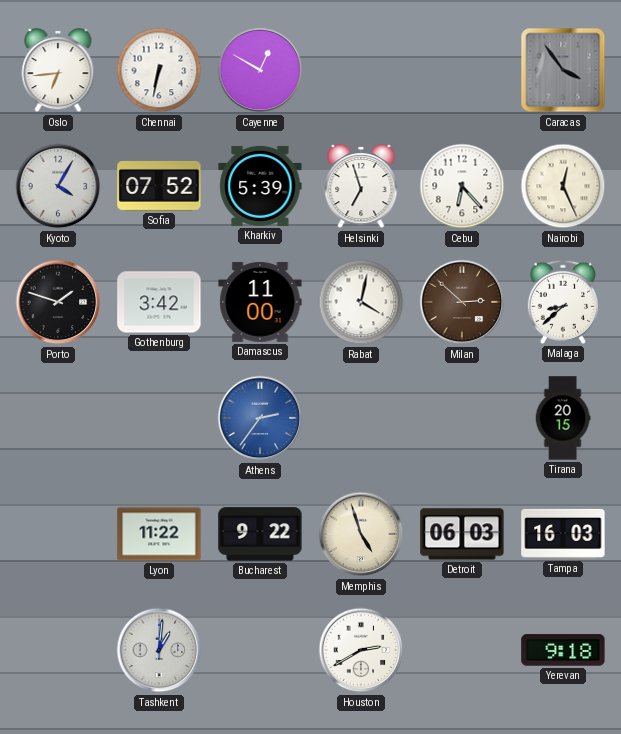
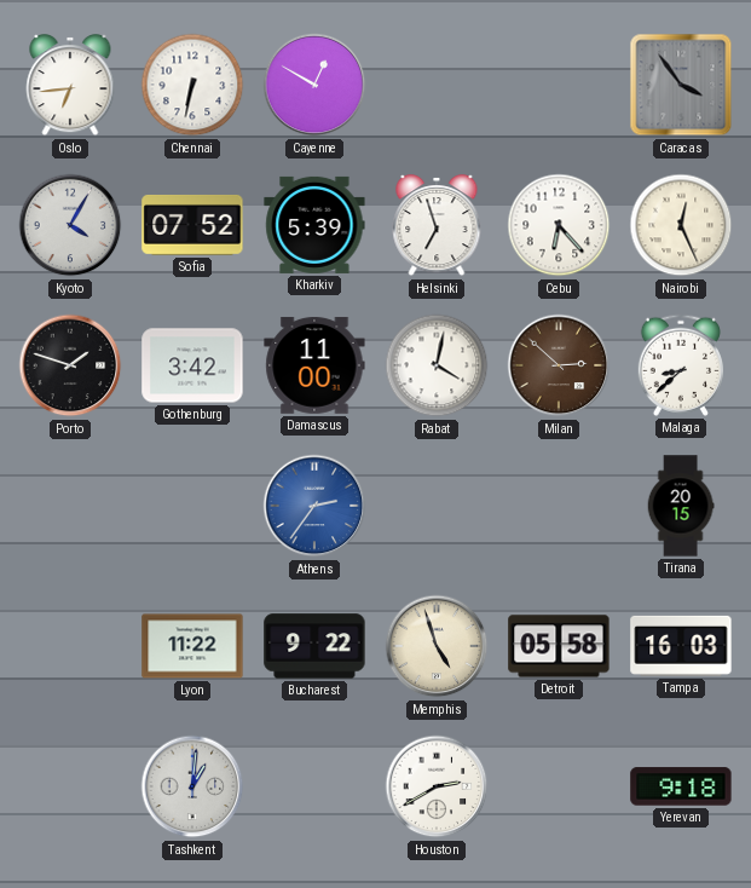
Detroit: 06:03 -> 05:58
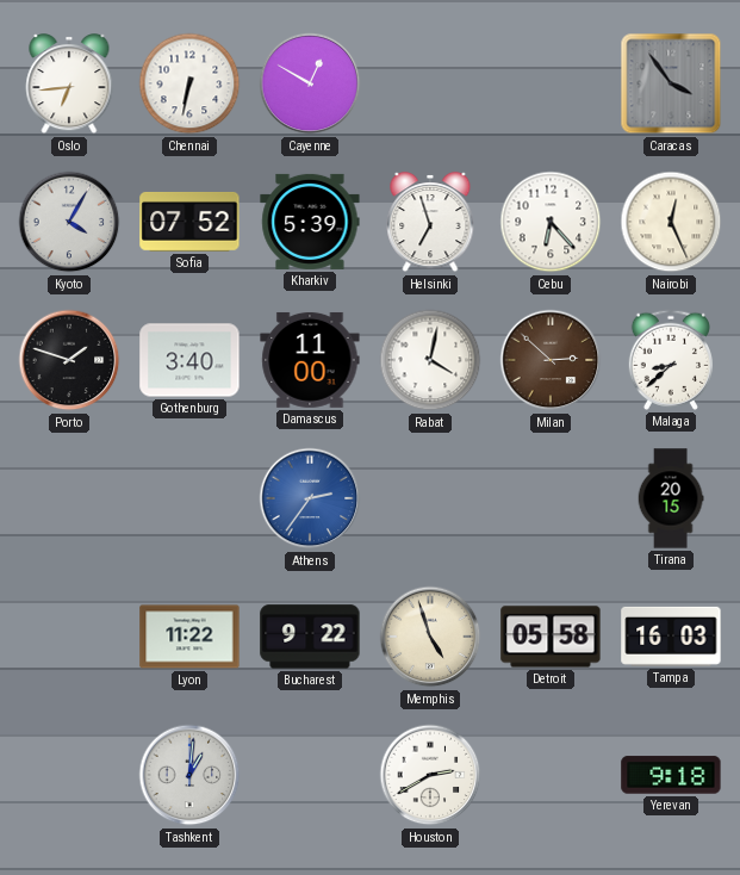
Gothenburg: 3:42 -> 3:40
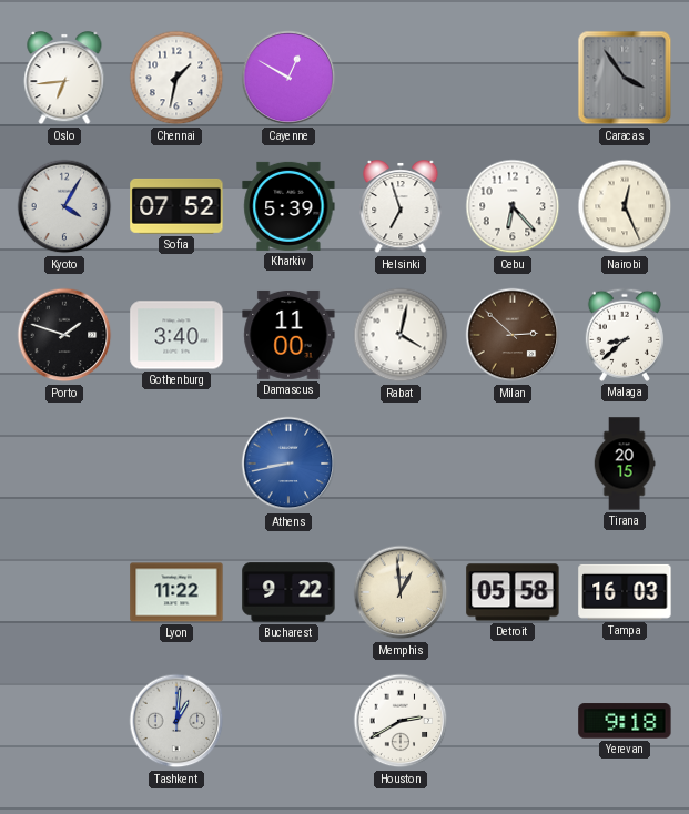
Chennai: 6:32 -> 1:32
Athens: 2:36 -> 8:43
Memphis: 4:57 -> 12:59
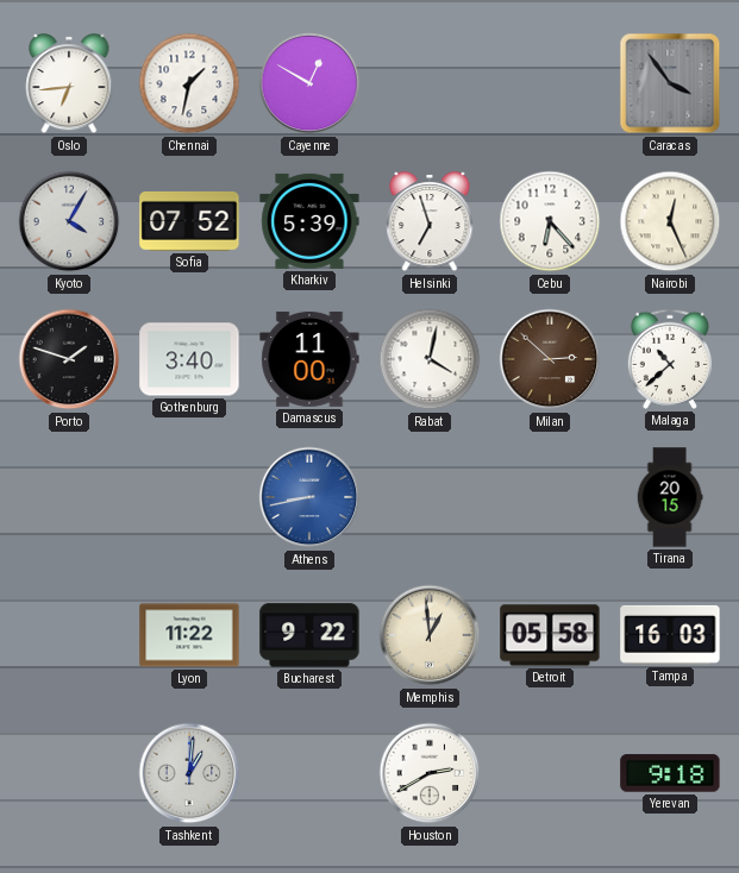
Malaga: 8:38 -> 10:38
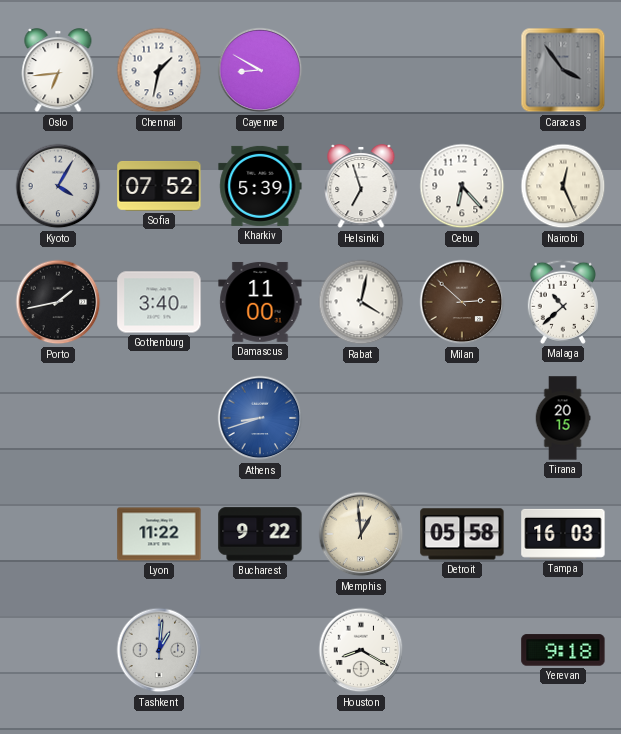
Cayenne: 12:50 -> 8:50
Porto: 1:48 -> 1:43
Athens: 8:43 -> 8:42
Houston: 2:40 -> 8:20
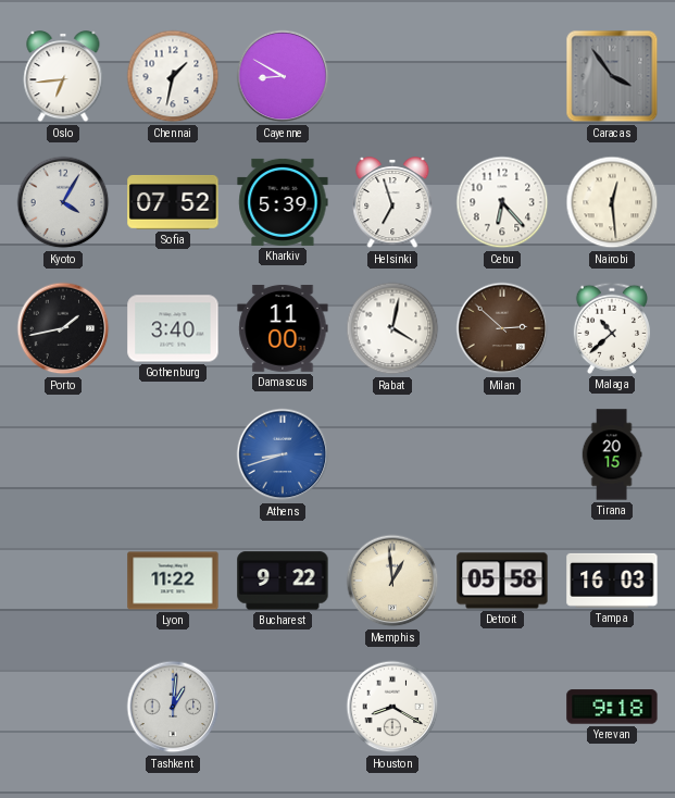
Nairobi: 12:26 -> 12:29
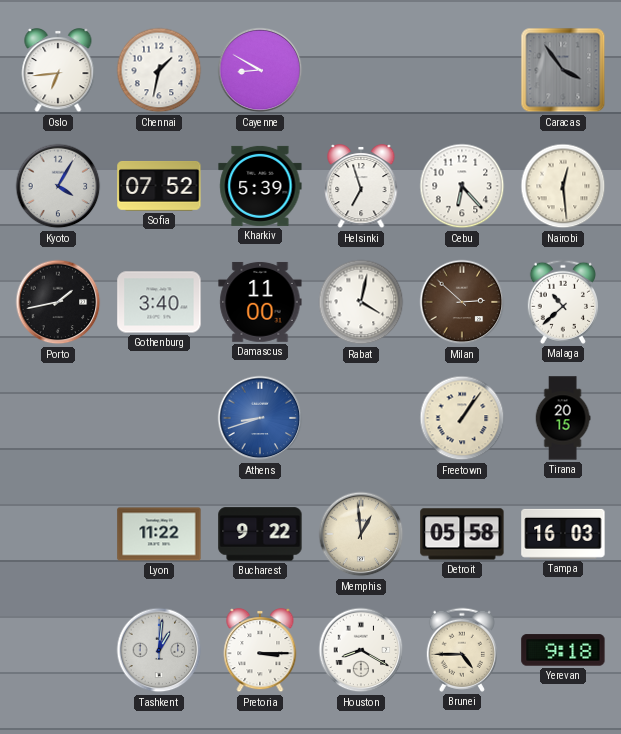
Freetown: none -> 1:06
Pretoria: none -> 3:15
Brunei: none -> 4:45
